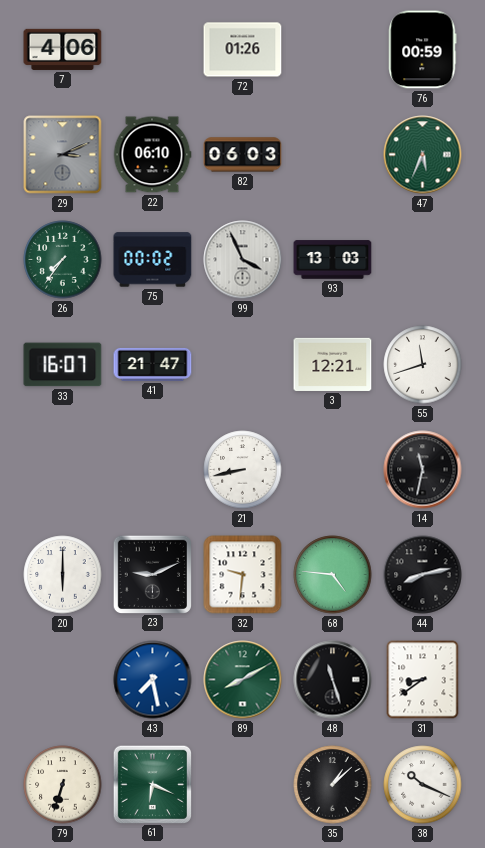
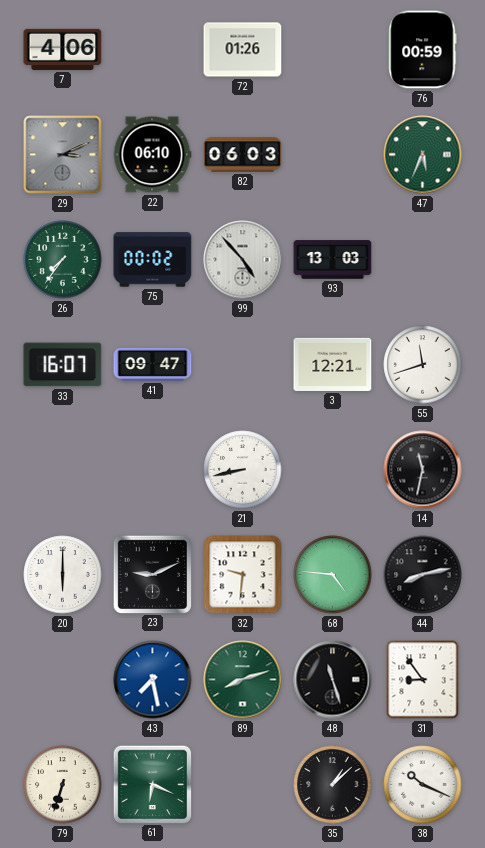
99: 3:56 -> 4:53
41: 21:47 -> 09:47
89: 8:10 -> 8:12
31: 8:39 -> 8:54
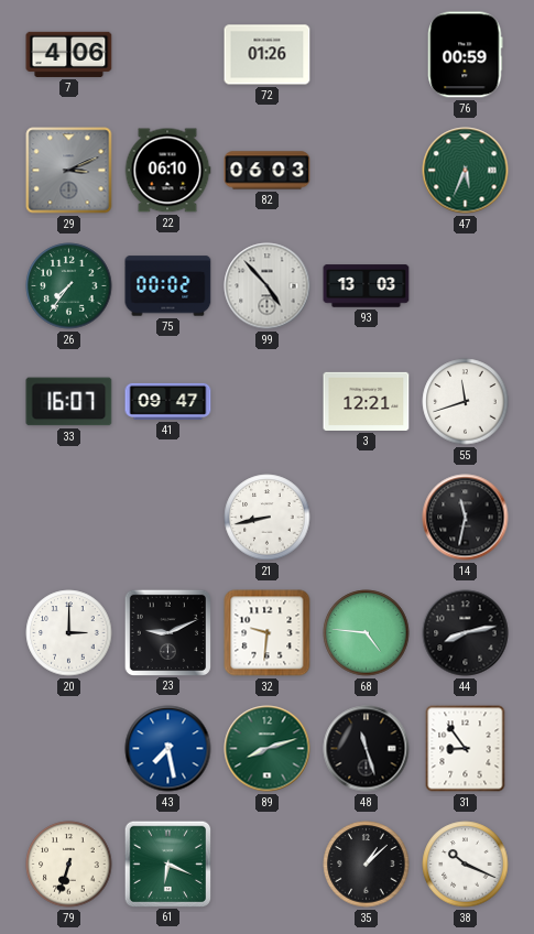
20: 6:00 -> 3:00
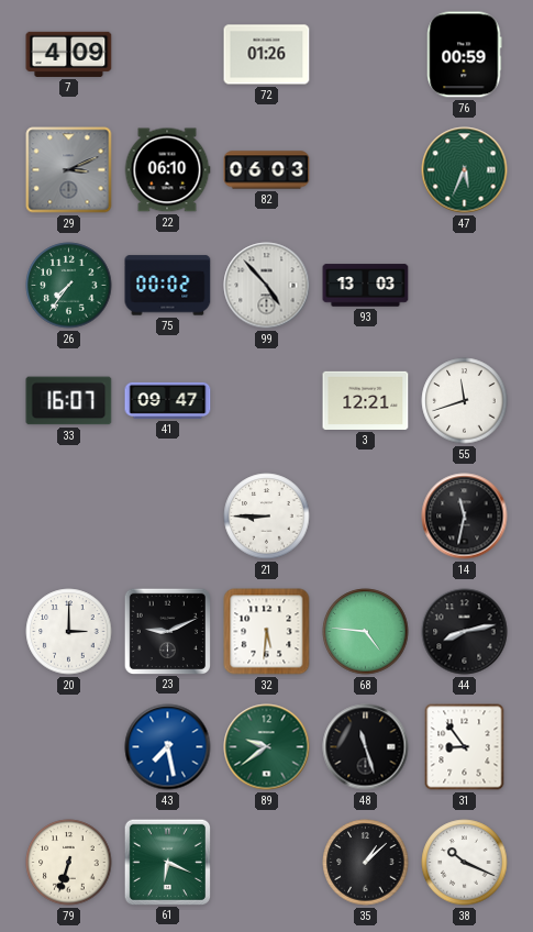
7: 4:06 -> 4:09
21: 8:43 -> 8:45
32: 9:31 -> 5:31
89: 8:12 -> 9:39
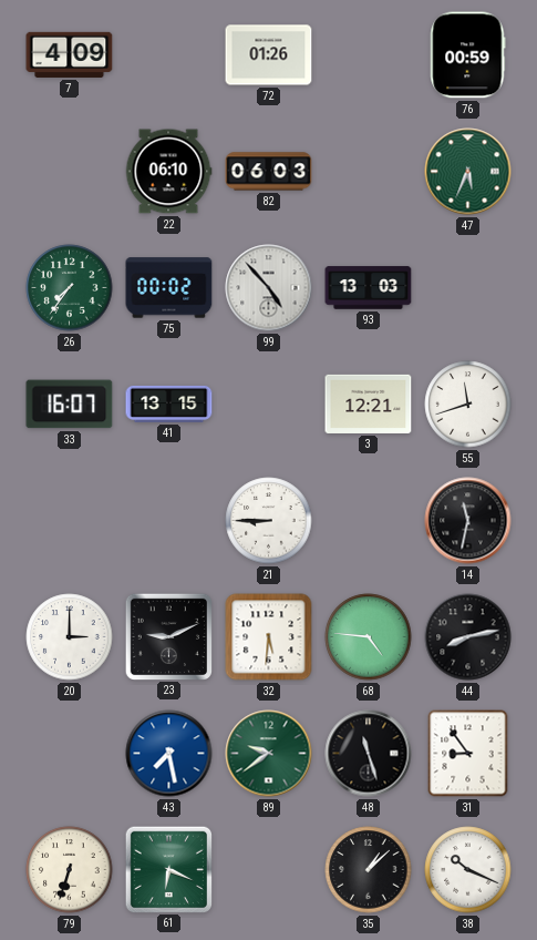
29: 3:11 -> none
41: 09:47 -> 13:15
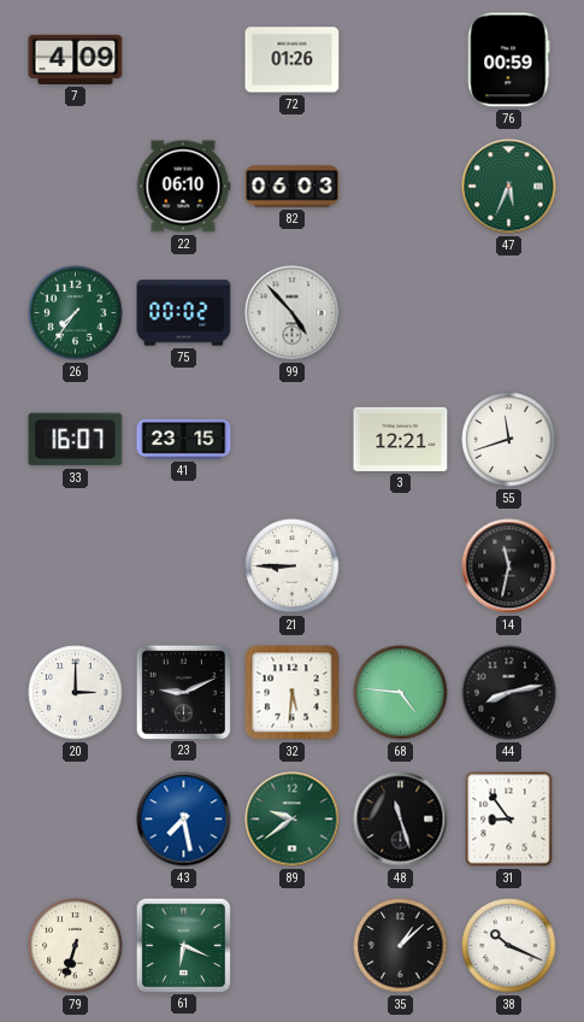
93: 13:03 -> none
41: 13:15 -> 23:15
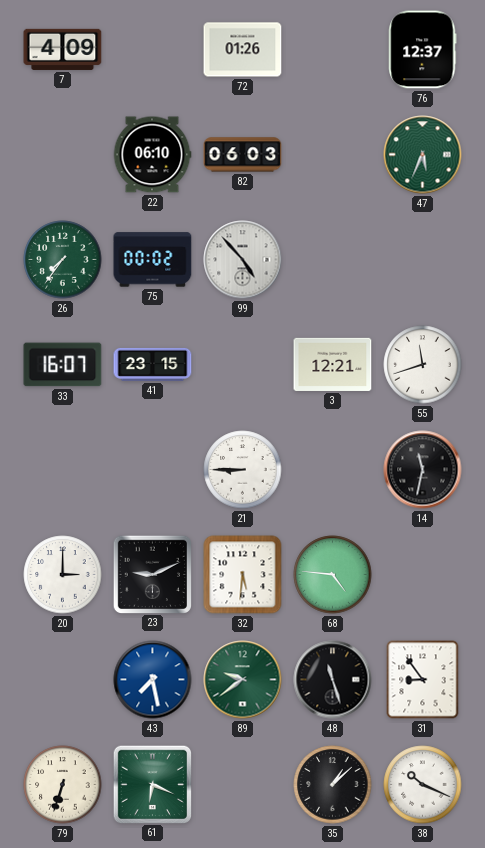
76: 00:59 -> 12:37
44: 8:13 -> none
